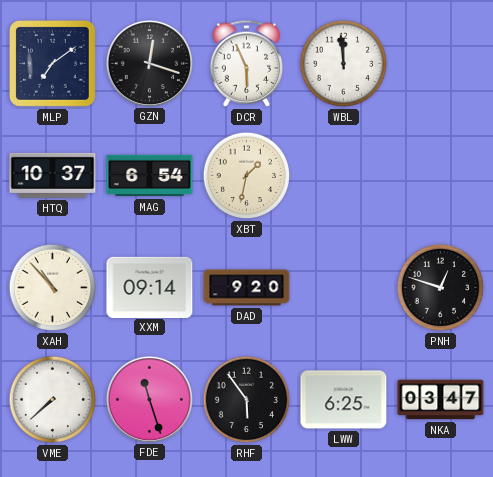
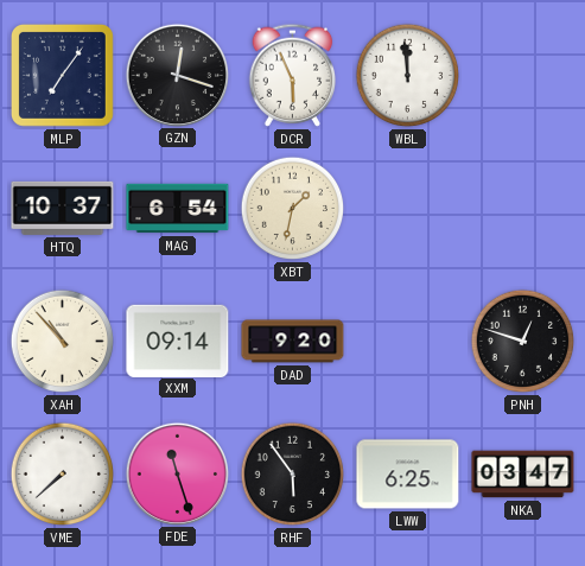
MLP: 7:09 -> 7:06
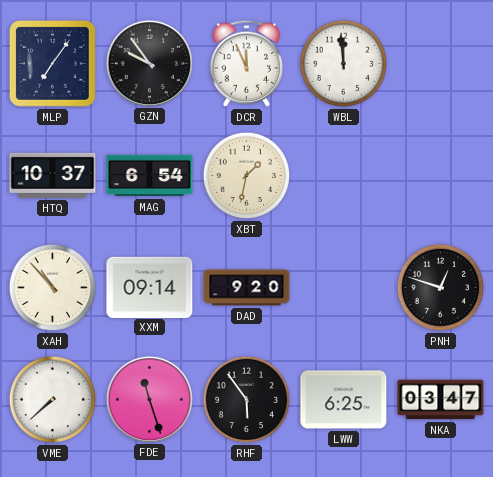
GZN: 12:18 -> 9:54
DCR: 5:56 -> 11:56
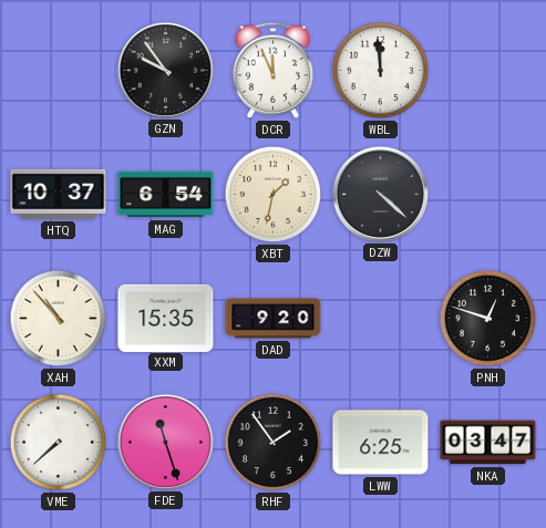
MLP: 7:06 -> none
DZW: none -> 4:22
XXM: 09:14 -> 15:35
RHF: 5:54 -> 1:54
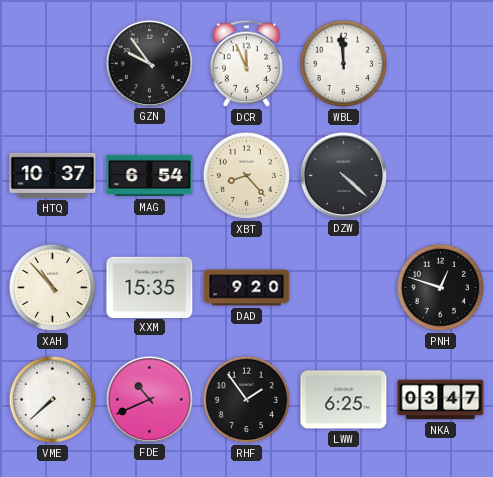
XBT: 1:32 -> 8:23
FDE: 11:27 -> 10:41
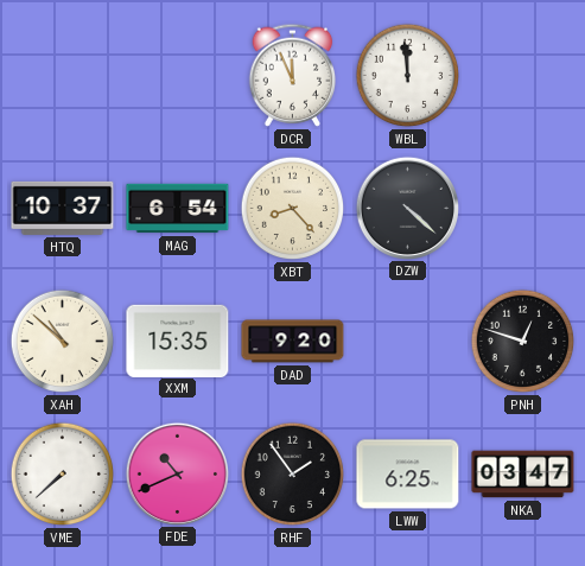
GZN: 9:54 -> none
XAH: 10:53 -> 10:52
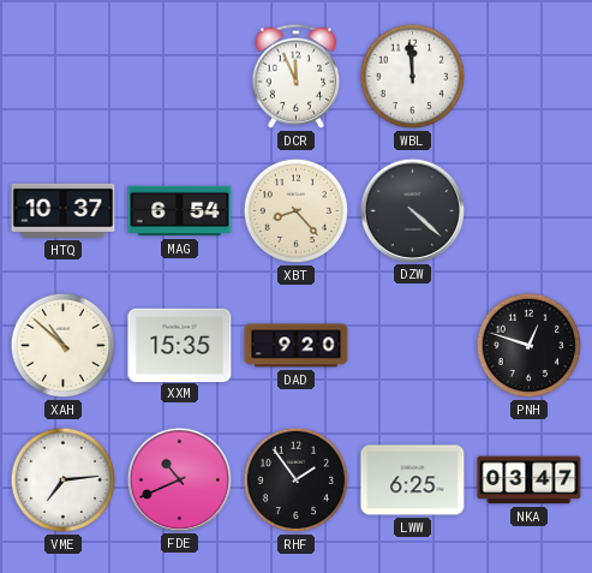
VME: 7:38 -> 7:14
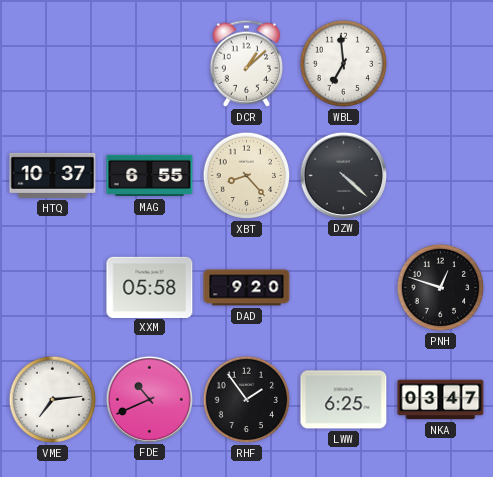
DCR: 11:56 -> 1:08
WBL: 11:59 -> 6:59
MAG: 6:54 -> 6:55
XAH: 10:52 -> none
XXM: 15:35 -> 05:58
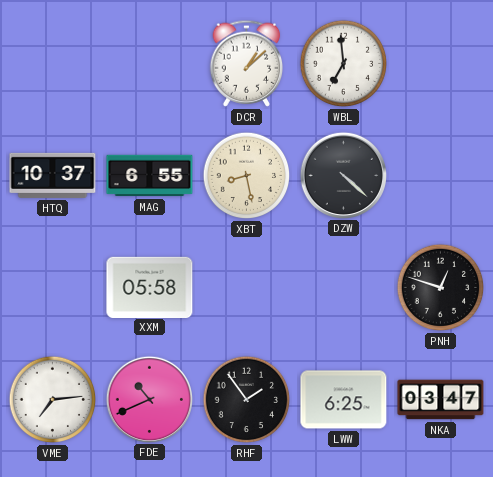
XBT: 8:23 -> 8:28
DAD: 9:20 -> none
